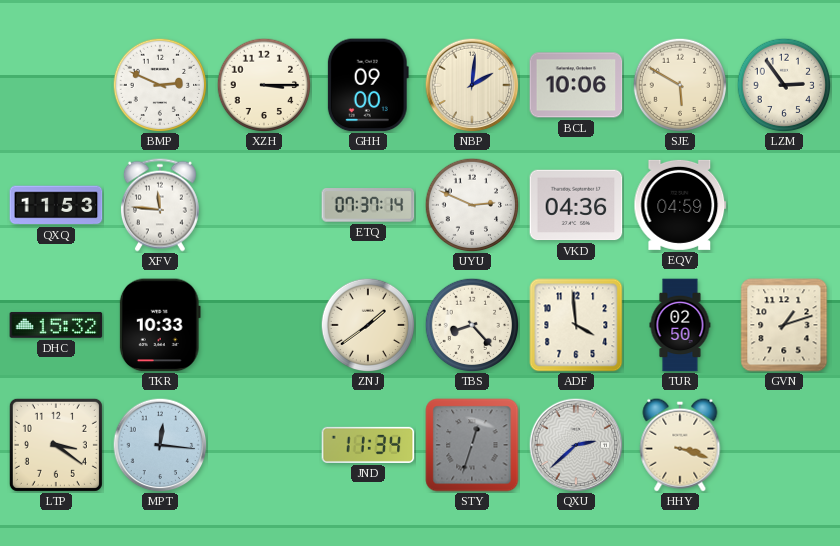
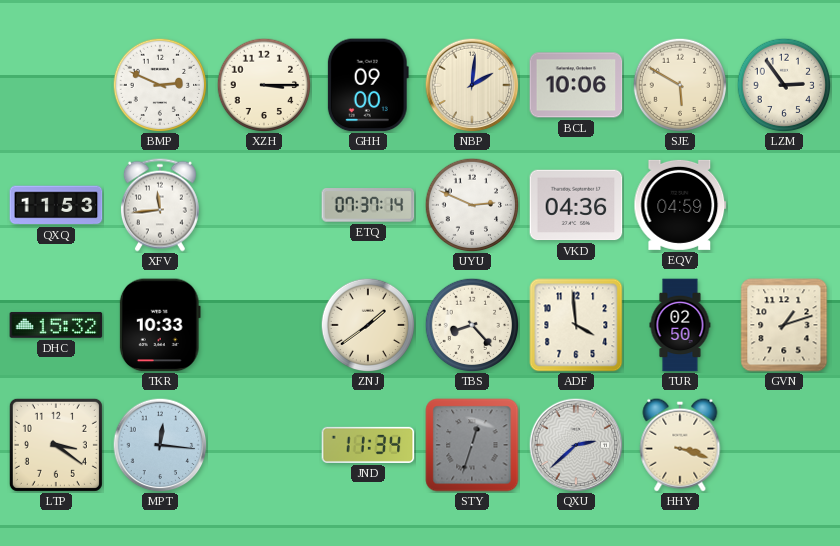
XFV: 11:46 -> 11:44
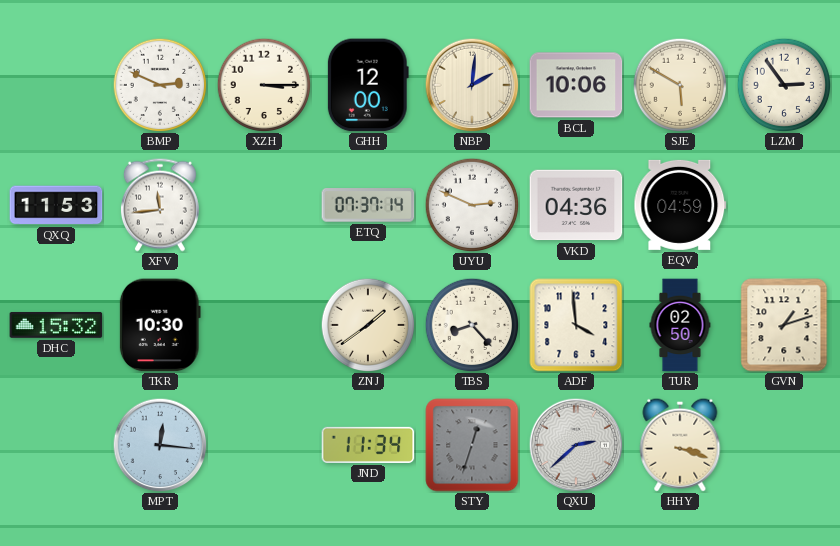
GHH: 09:00 -> 12:00
TKR: 10:33 -> 10:30
LTP: 3:21 -> none
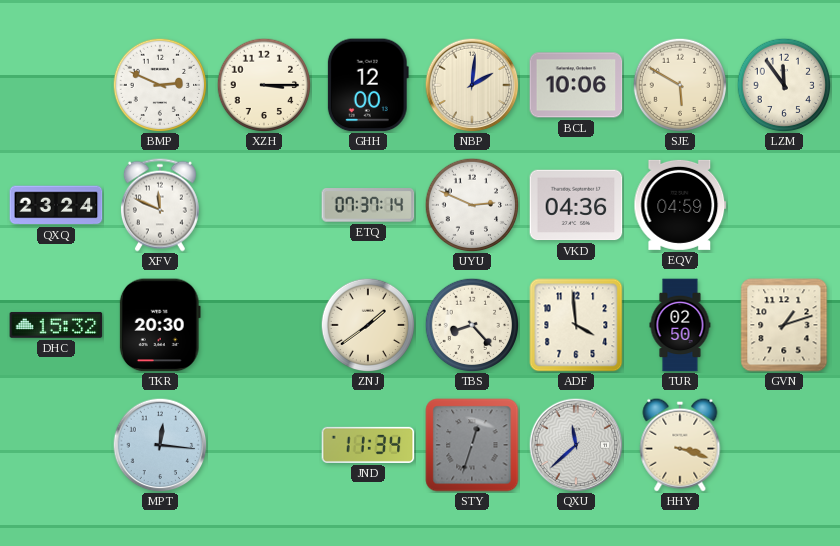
LZM: 2:54 -> 11:54
QXQ: 11:53 -> 23:24
XFV: 11:44 -> 11:49
TKR: 10:30 -> 20:30
QXU: 2:38 -> 11:38
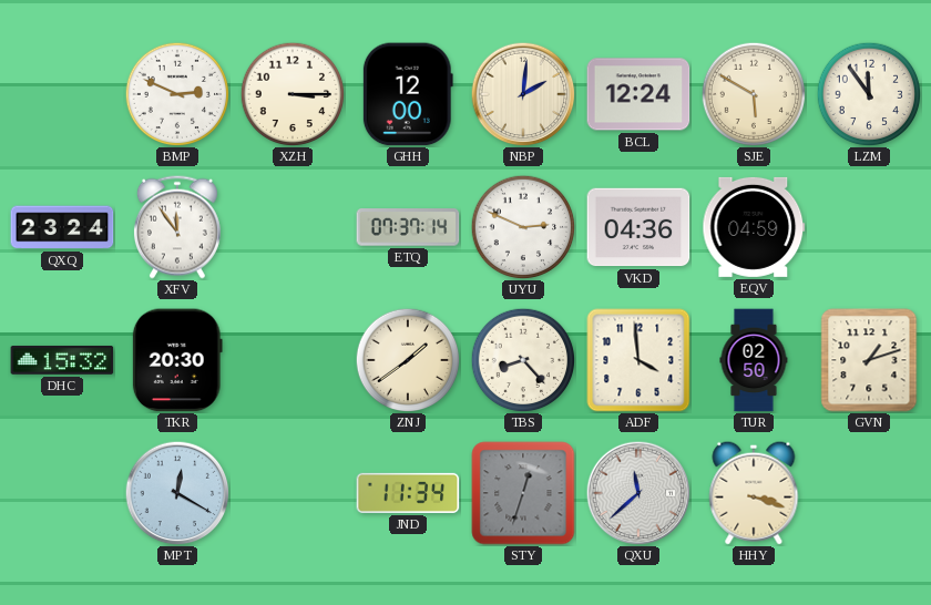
BCL: 10:06 -> 12:24
XFV: 11:49 -> 11:54
MPT: 12:16 -> 12:20
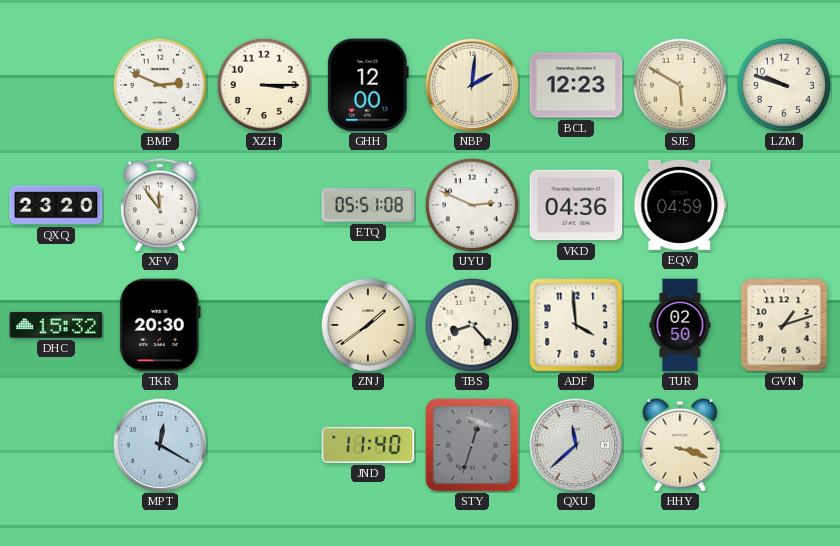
BCL: 12:24 -> 12:23
LZM: 11:54 -> 9:48
QXQ: 23:24 -> 23:20
ETQ: 07:37 -> 05:51
JND: 11:34 -> 11:40
